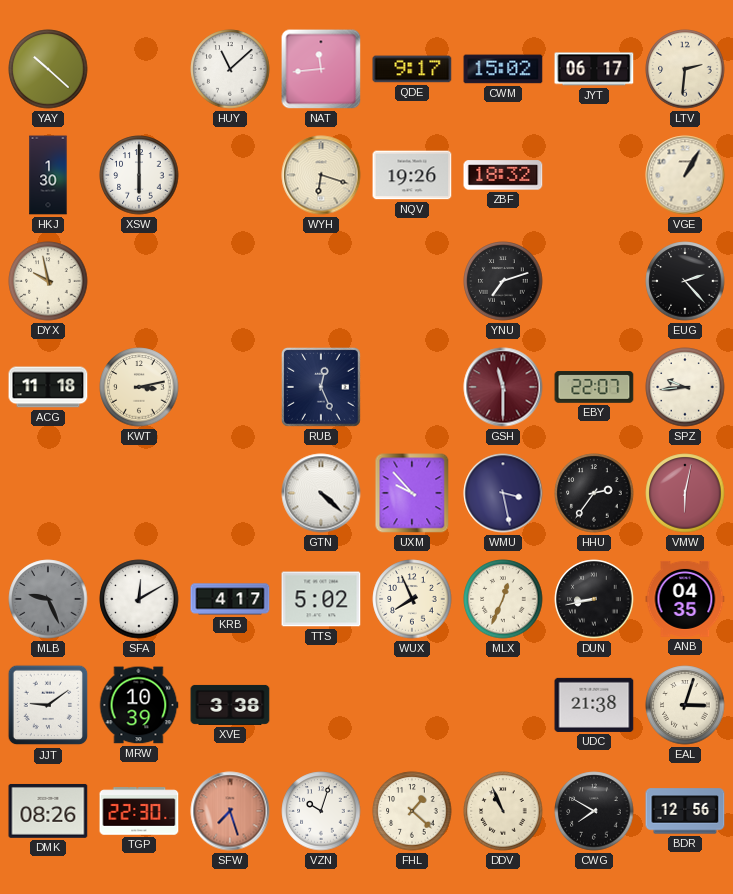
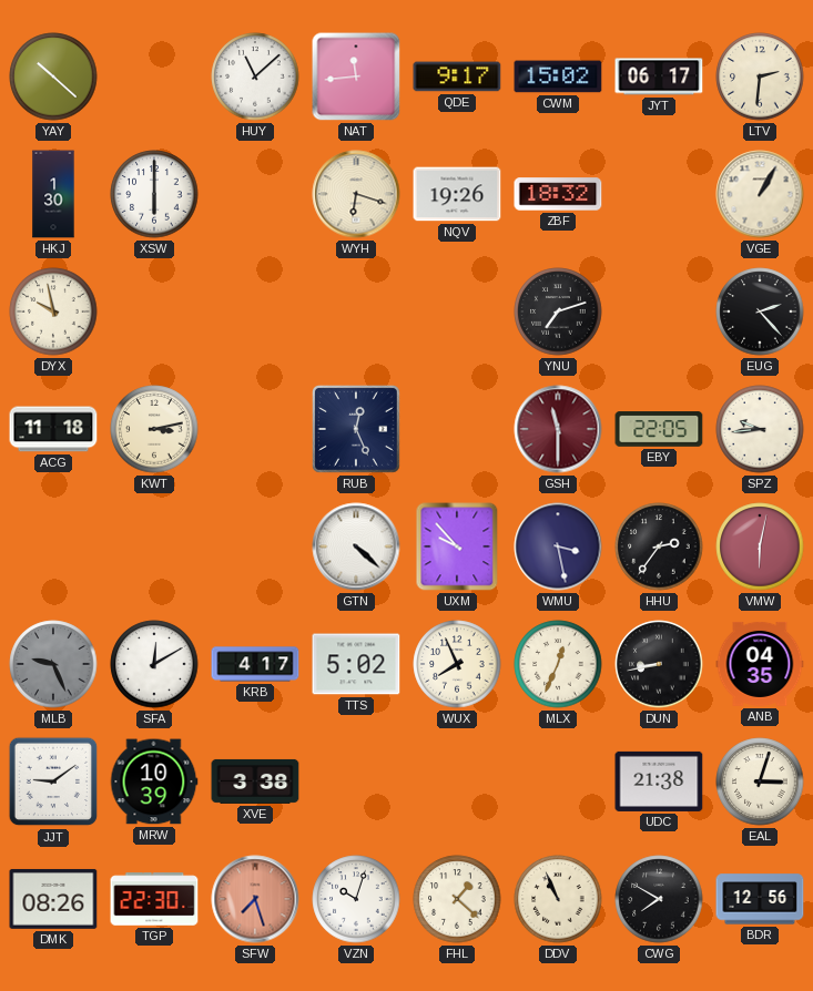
EBY: 22:07 -> 22:05
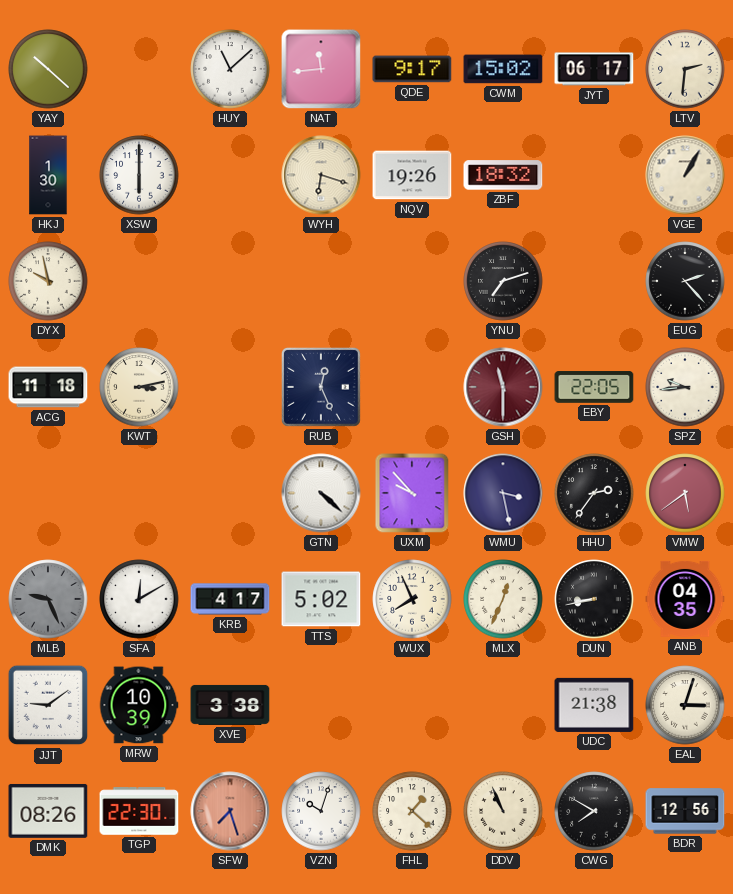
VMW: 6:02 -> 5:39
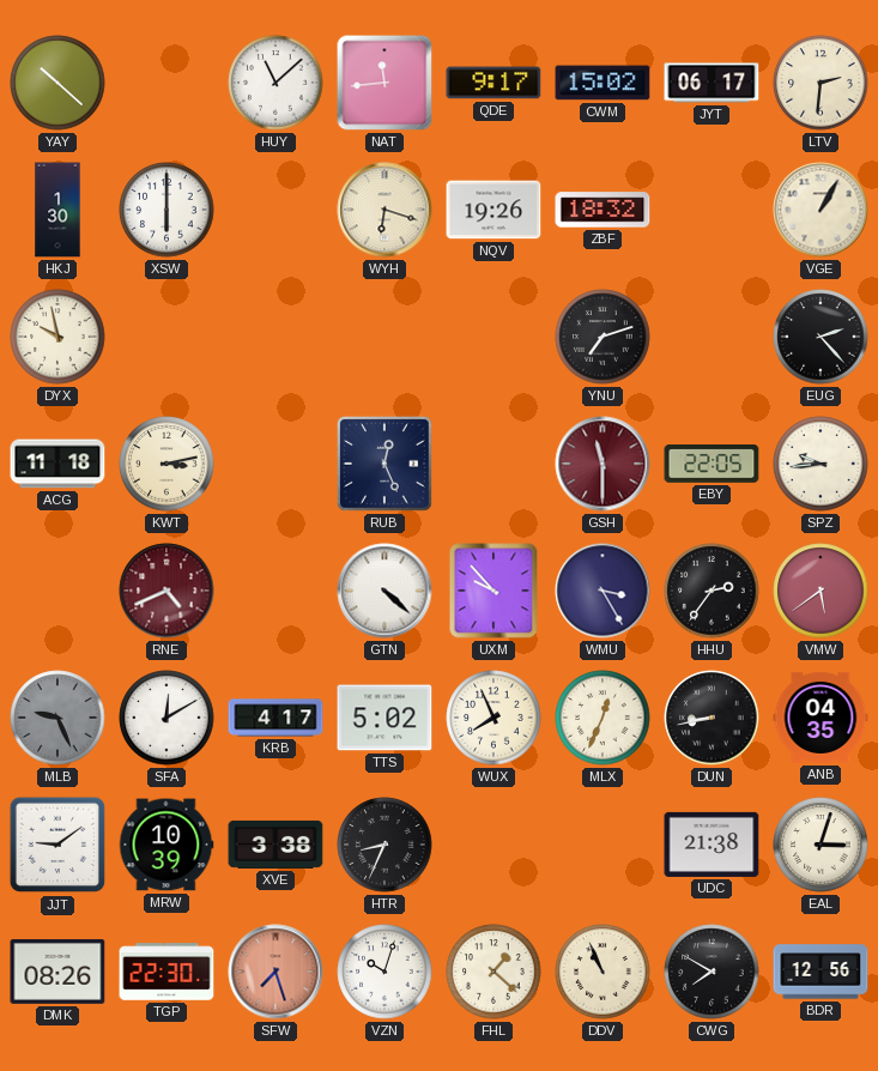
RNE: none -> 4:41
WMU: 3:28 -> 3:25
HTR: none -> 8:34
